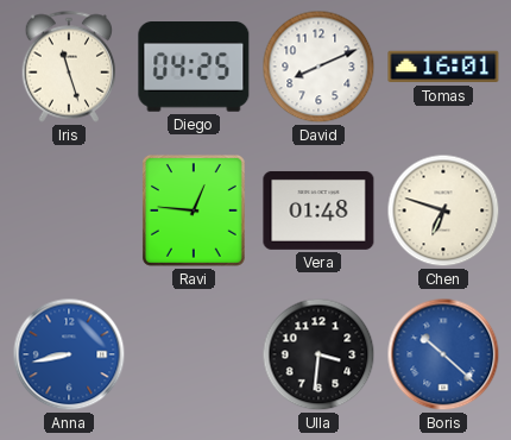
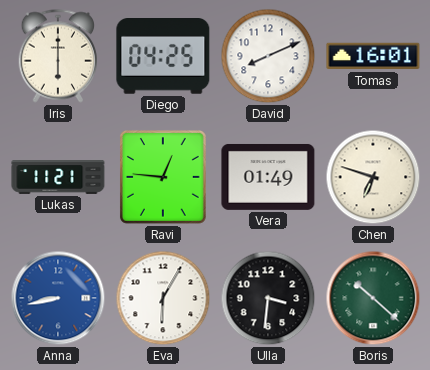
Iris: 11:27 -> 6:00
Lukas: none -> 11:21
Vera: 01:48 -> 01:49
Eva: none -> 6:05
Boris dial: blue -> green
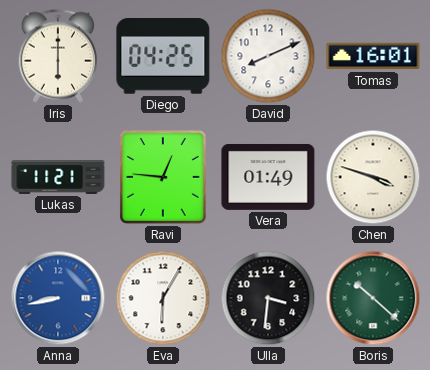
Chen: 6:48 -> 3:48
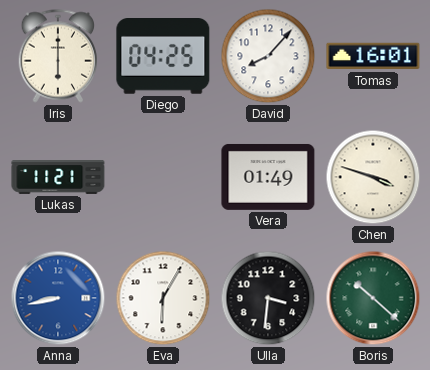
David: 8:11 -> 8:07
Ravi: 12:46 -> none
